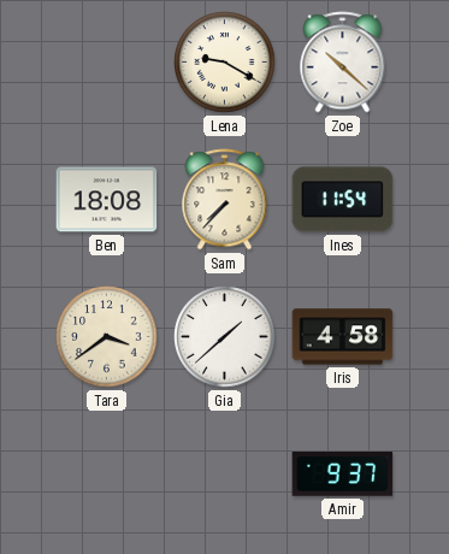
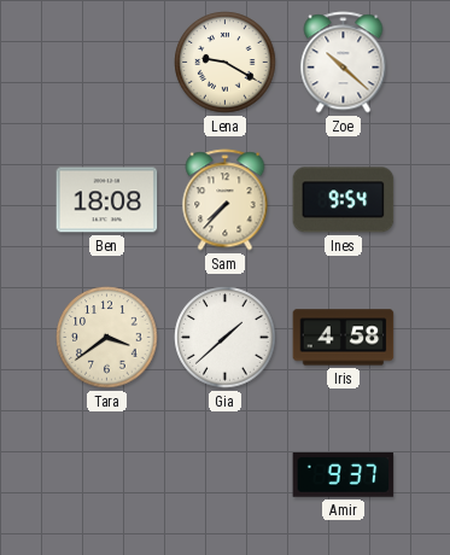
Ines: 11:54 -> 9:54
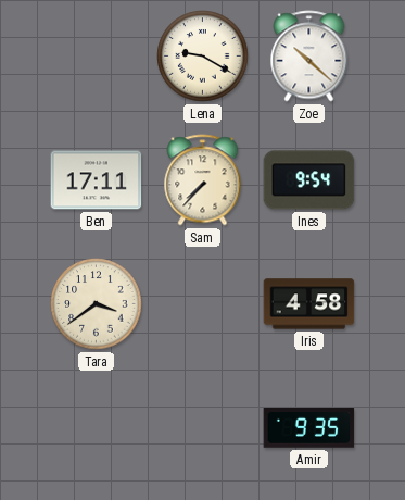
Ben: 18:08 -> 17:11
Gia: 1:38 -> none
Amir: 9:37 -> 9:35
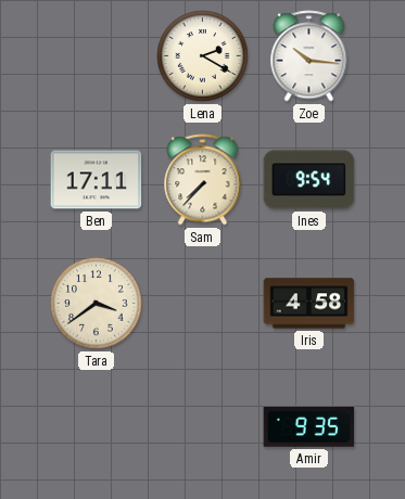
Lena: 9:20 -> 2:20
Zoe: 10:22 -> 10:16
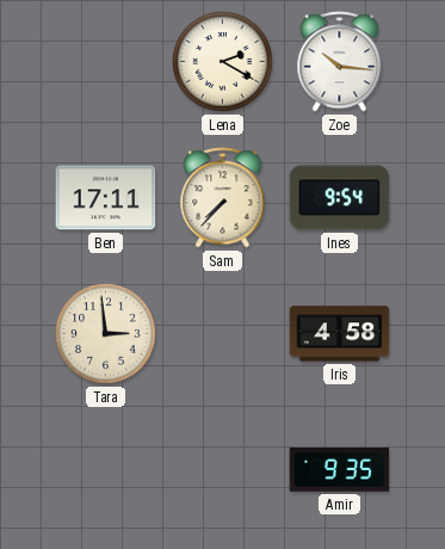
Tara: 3:39 -> 2:59
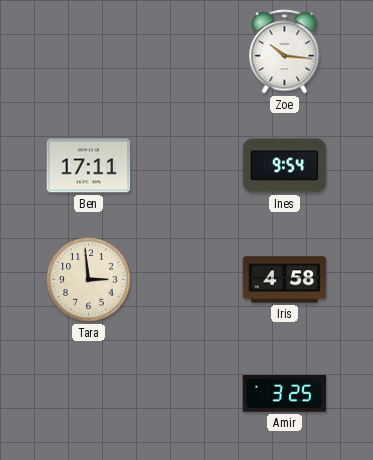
Lena: 2:20 -> none
Sam: 7:37 -> none
Amir: 9:35 -> 3:25
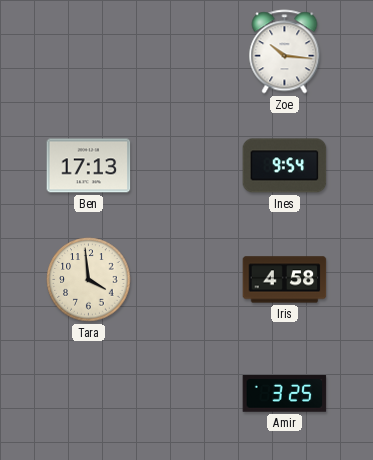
Ben: 17:11 -> 17:13
Tara: 2:59 -> 3:59
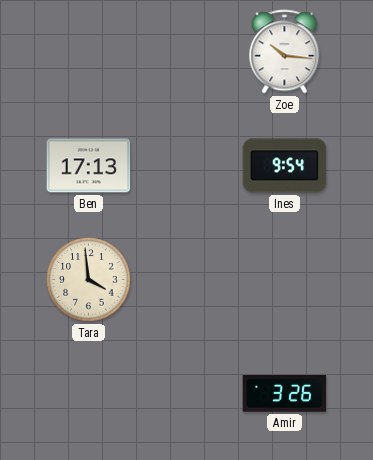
Iris: 4:58 -> none
Amir: 3:25 -> 3:26
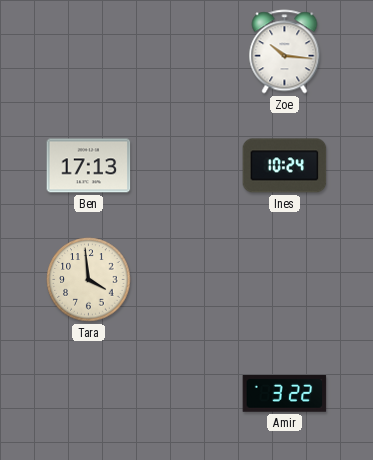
Ines: 9:54 -> 10:24
Amir: 3:26 -> 3:22
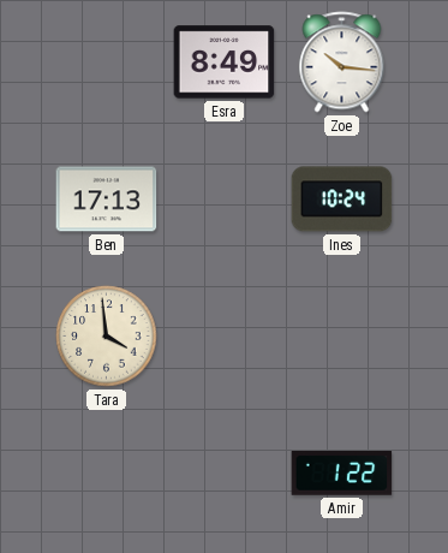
Esra: none -> 8:49
Amir: 3:22 -> 1:22
